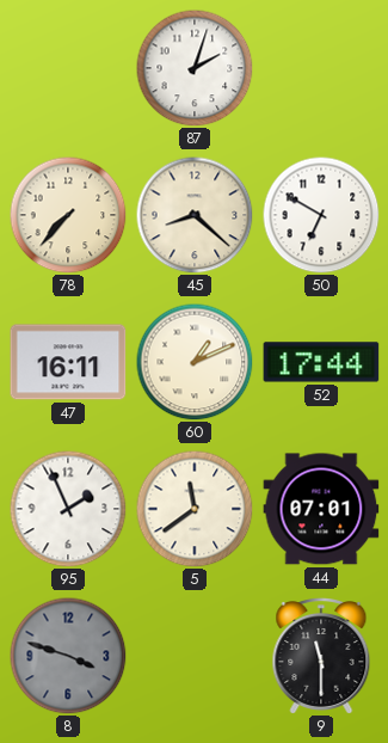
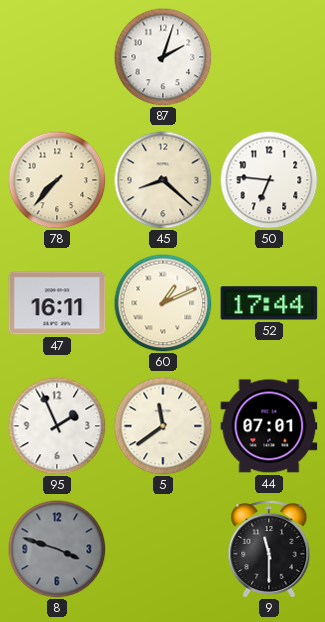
50: 6:50 -> 6:46
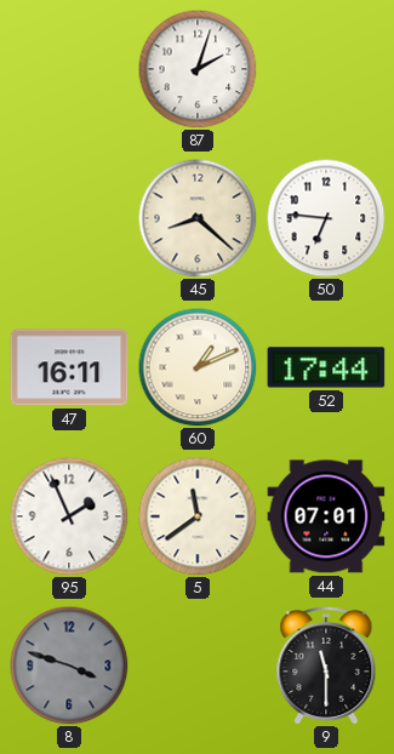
78: 7:37 -> none
